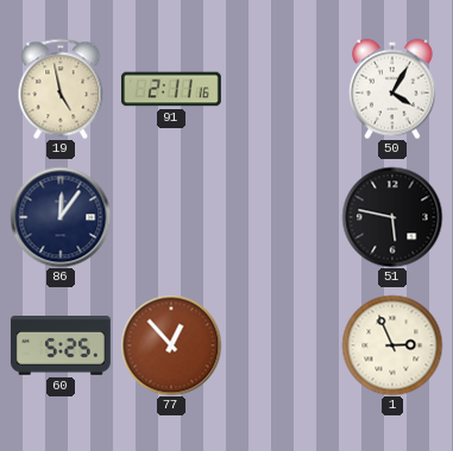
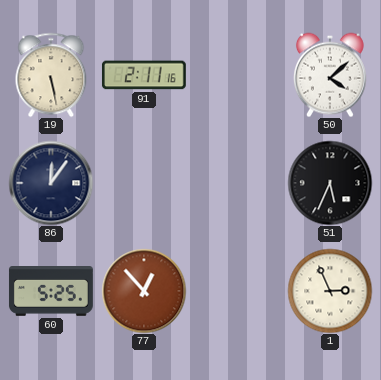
19: 4:58 -> 5:28
50: 4:05 -> 4:08
51: 5:47 -> 5:34
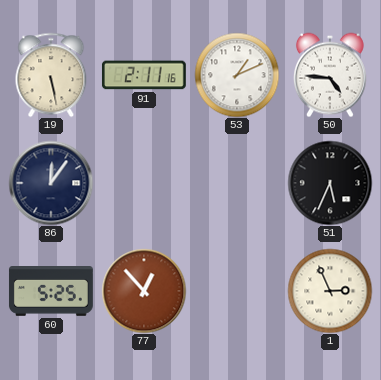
53: none -> 1:11
50: 4:08 -> 4:46
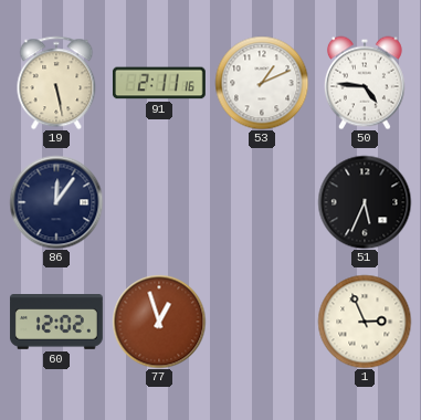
60: 5:25 -> 12:02
77: 12:53 -> 12:57
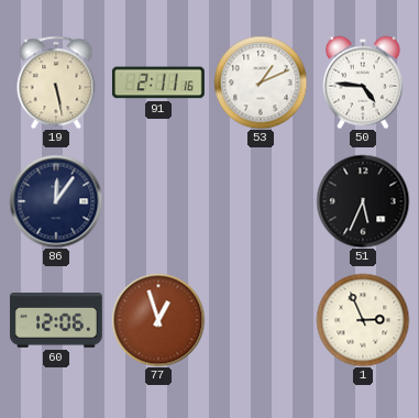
60: 12:02 -> 12:06
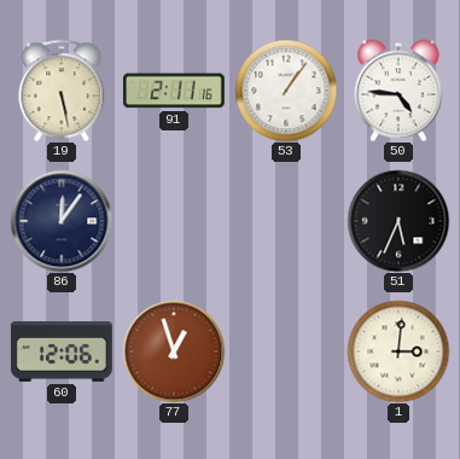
53: 1:11 -> 1:06
1: 2:56 -> 3:01
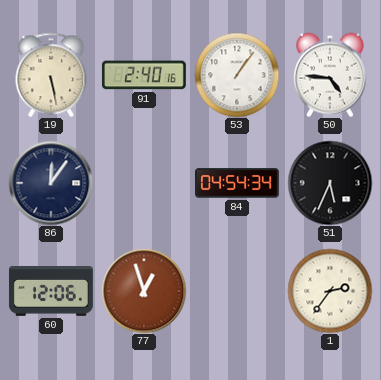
91: 2:11 -> 2:40
84: none -> 04:54
1: 3:01 -> 2:36
